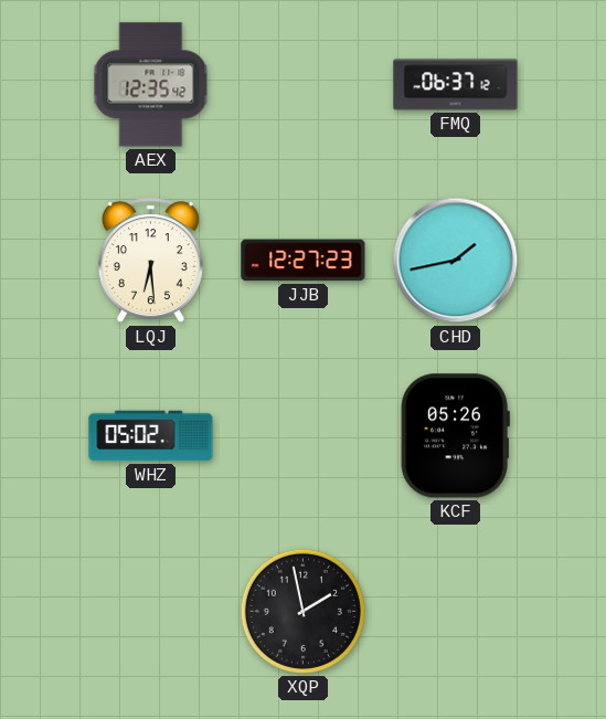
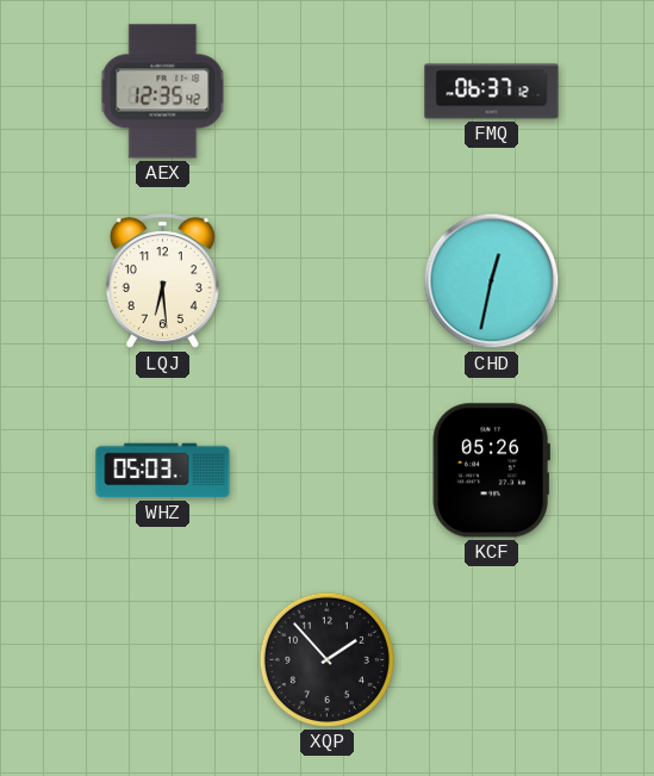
JJB: 12:27 -> none
CHD: 1:43 -> 12:32
WHZ: 05:02 -> 05:03
XQP: 1:58 -> 1:53
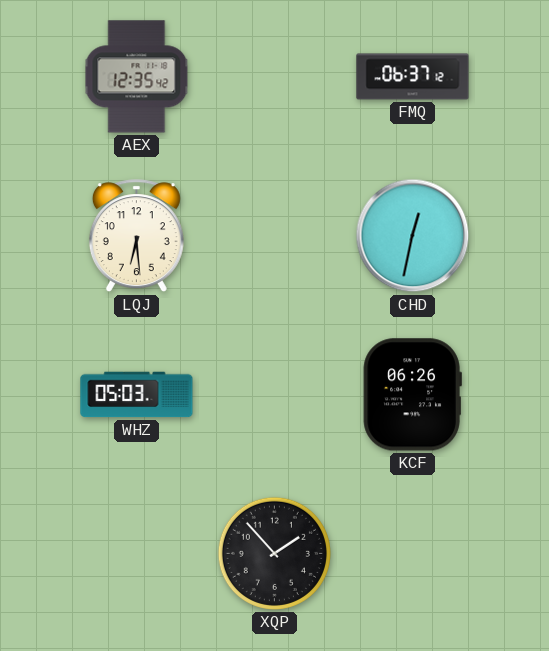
KCF: 05:26 -> 06:26
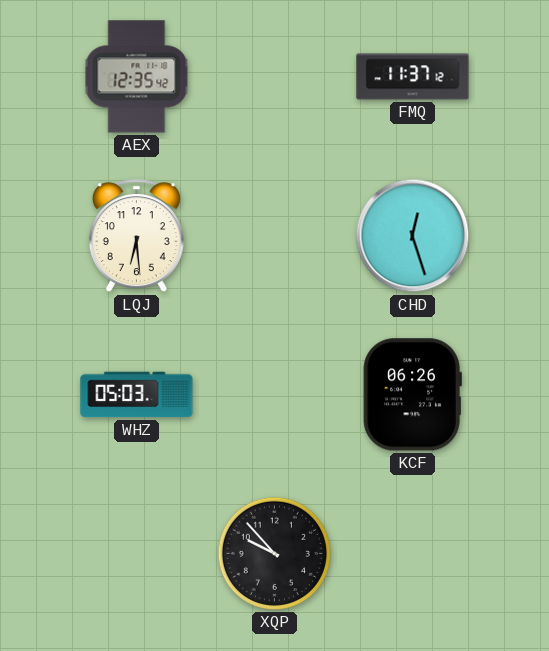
FMQ: 06:37 -> 11:37
CHD: 12:32 -> 12:27
XQP: 1:53 -> 9:53
